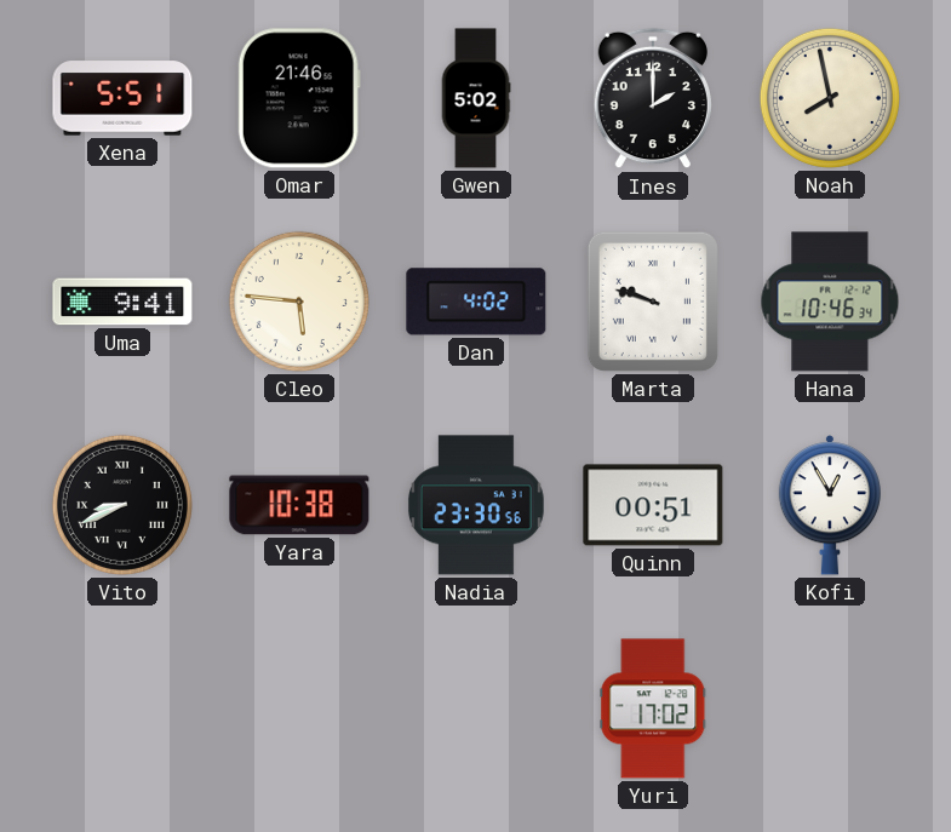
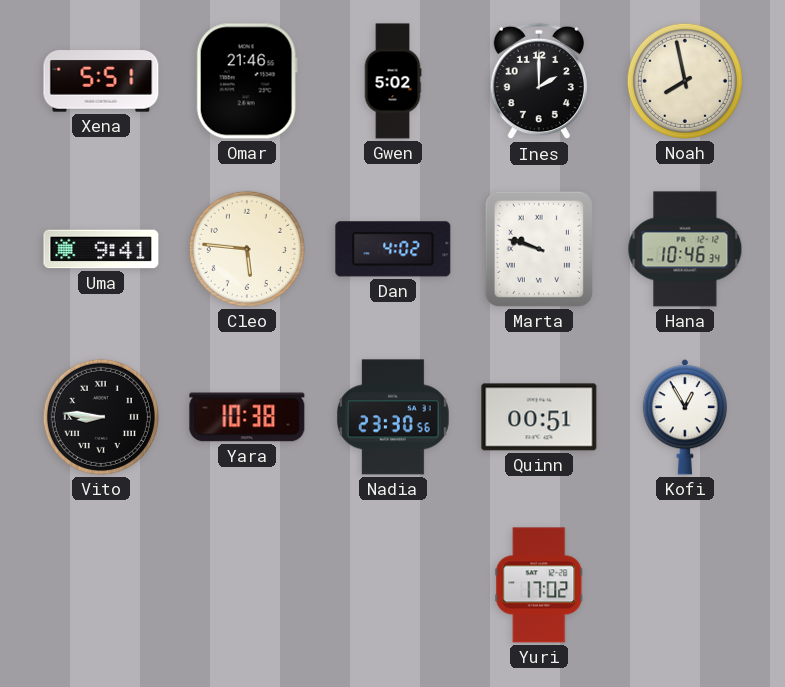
Vito: 8:41 -> 8:46
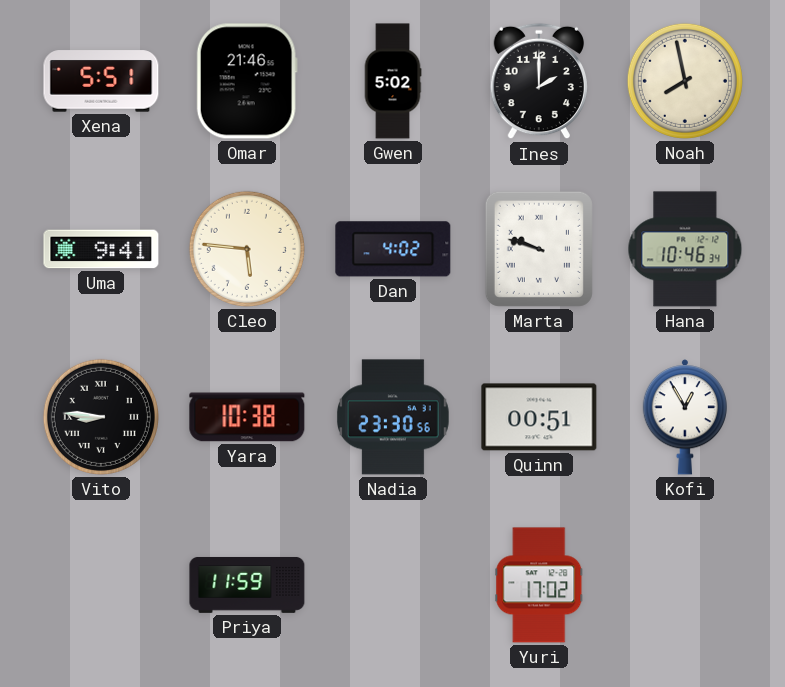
Priya: none -> 11:59
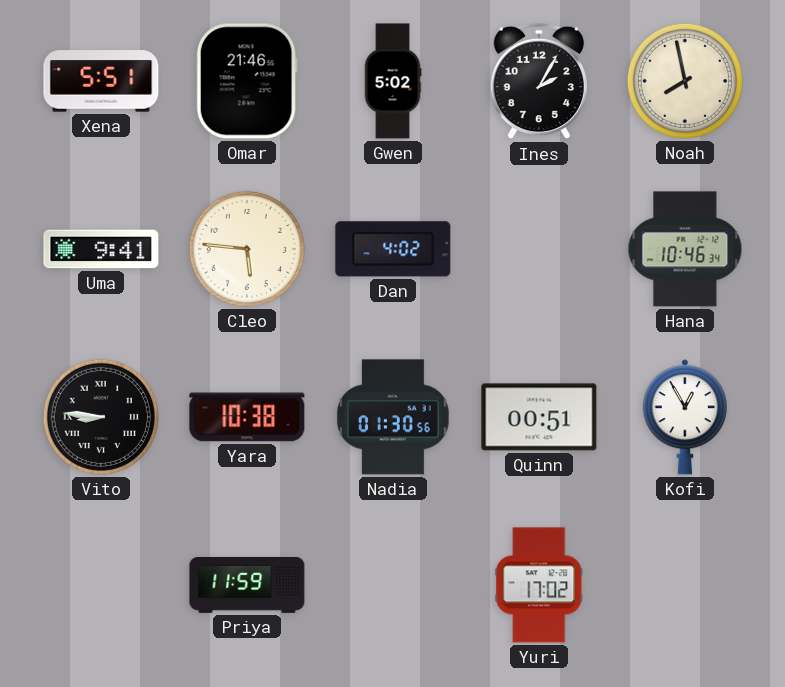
Ines: 2:00 -> 2:05
Marta: 9:48 -> none
Nadia: 23:30 -> 01:30
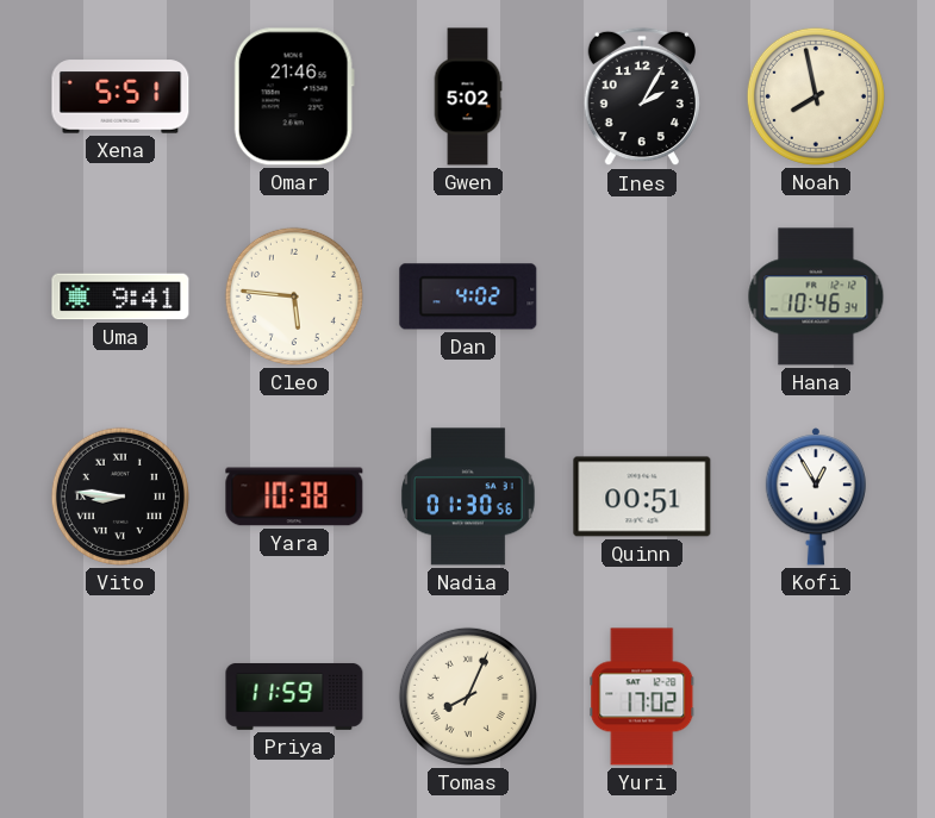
Tomas: none -> 8:04
